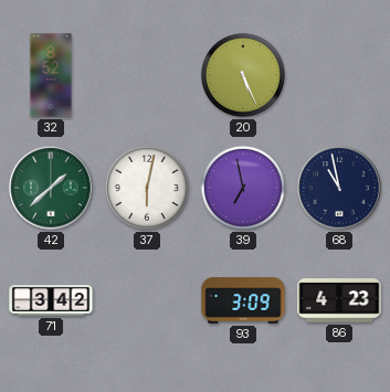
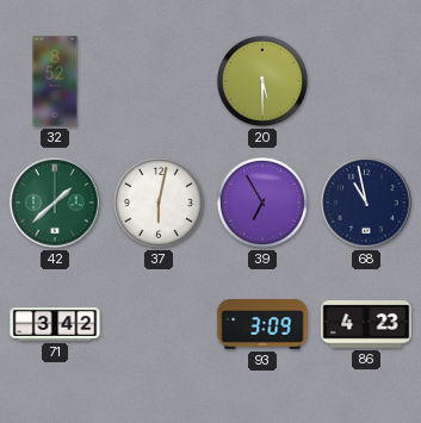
20: 5:26 -> 5:30
39: 6:58 -> 6:55
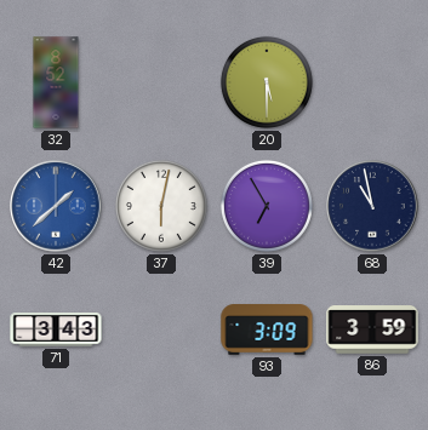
42 dial: green -> blue
71: 3:42 -> 3:43
86: 4:23 -> 3:59
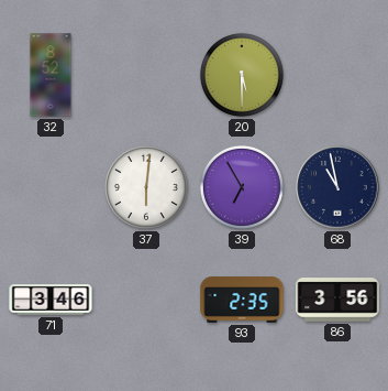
42: 1:38 -> none
37: 6:02 -> 6:01
71: 3:43 -> 3:46
93: 3:09 -> 2:35
86: 3:59 -> 3:56
